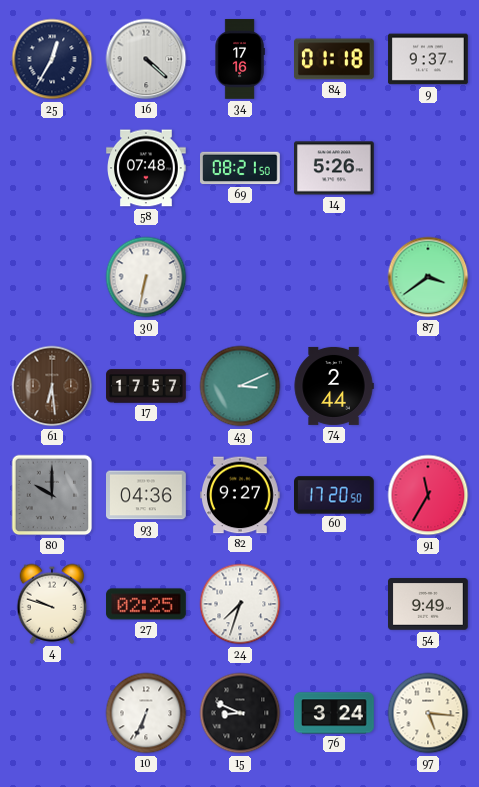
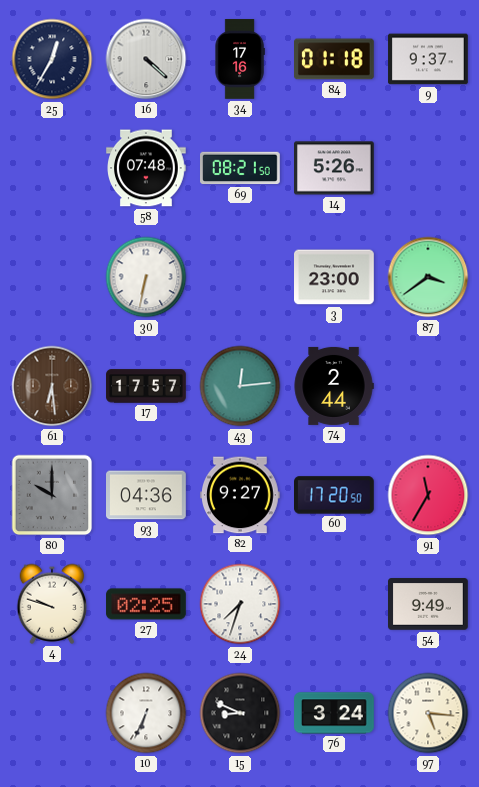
3: none -> 23:00
43: 3:11 -> 12:14
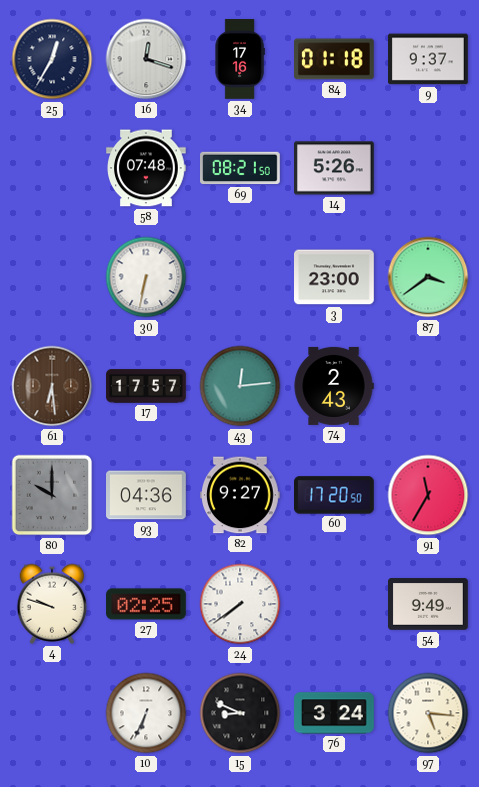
16: 4:22 -> 12:18
74: 2:44 -> 2:43
24: 7:33 -> 7:39
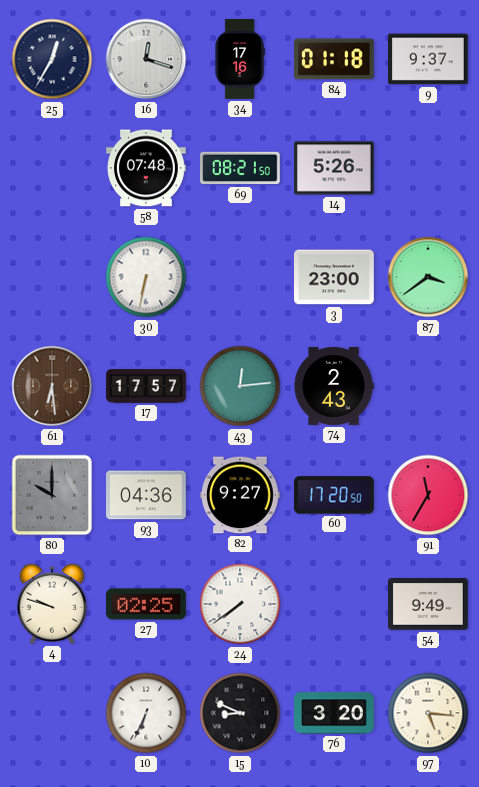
76: 3:24 -> 3:20
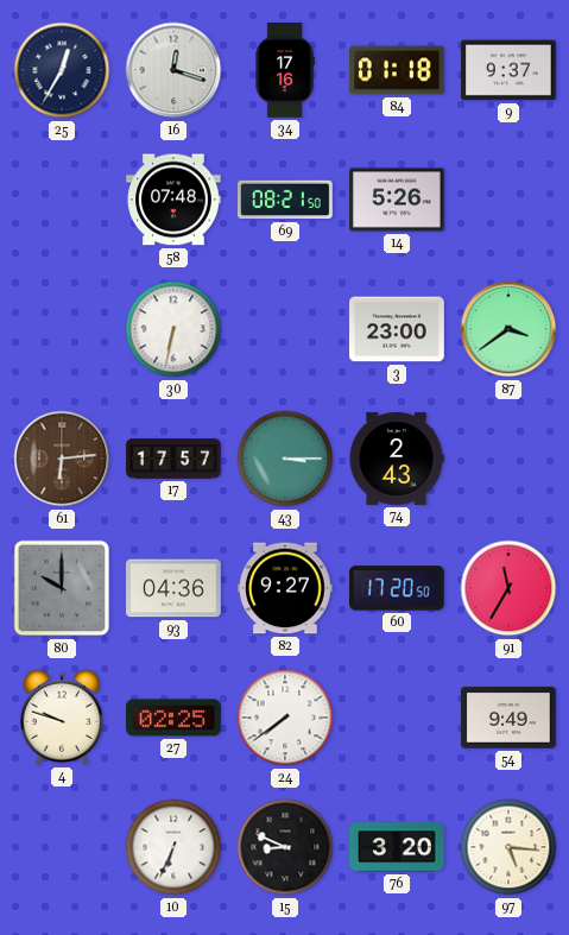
61: 6:29 -> 6:14
43: 12:14 -> 3:15
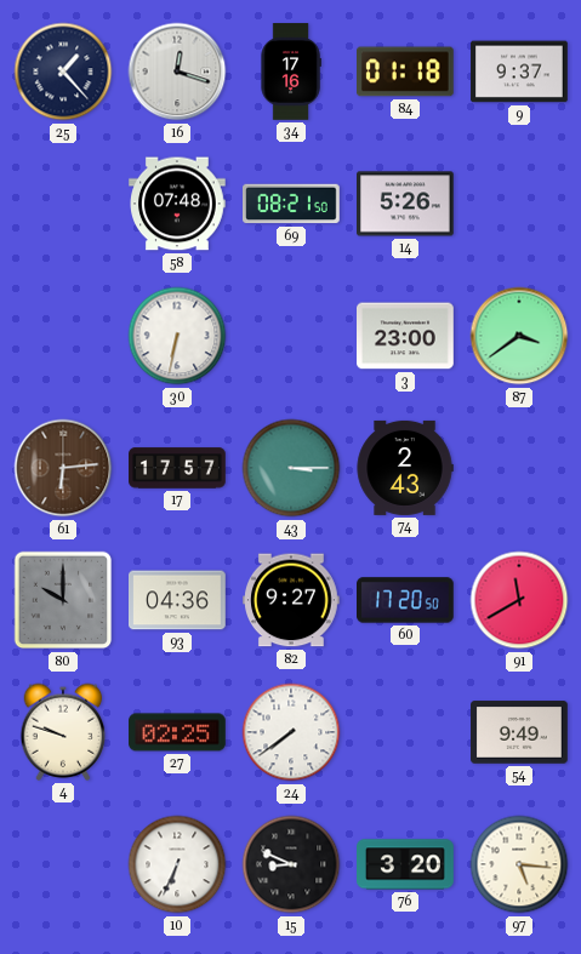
25: 12:35 -> 1:23
91: 11:35 -> 11:40
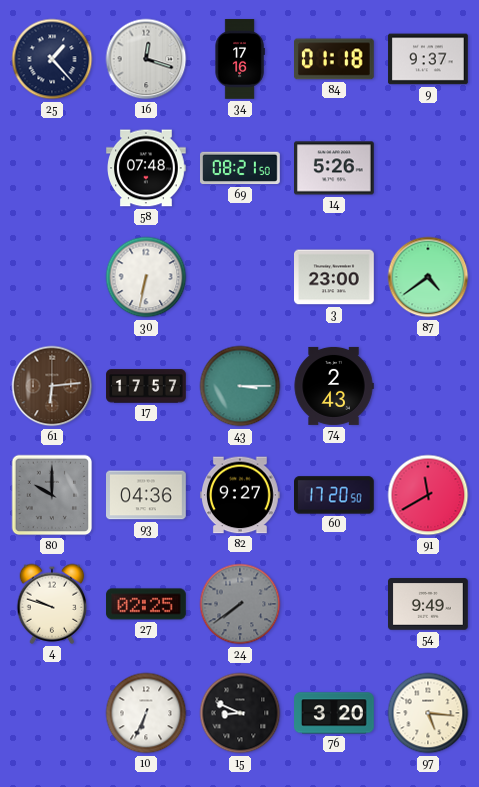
87: 3:39 -> 4:39
24 dial: white -> grey
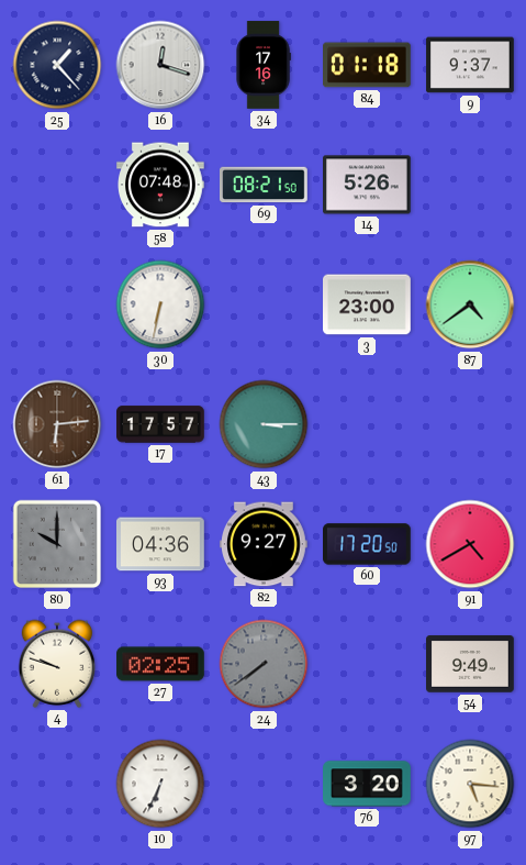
74: 2:43 -> none
91: 11:40 -> 4:40
15: 8:49 -> none
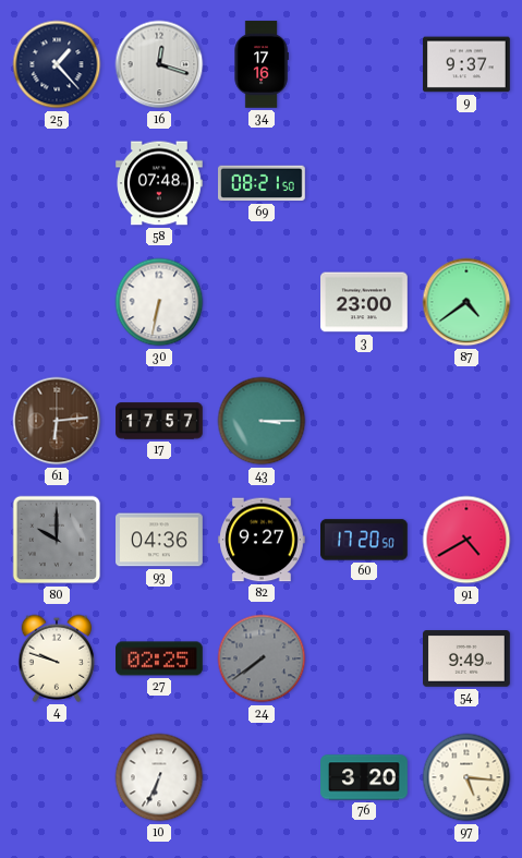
84: 01:18 -> none
14: 5:26 -> none
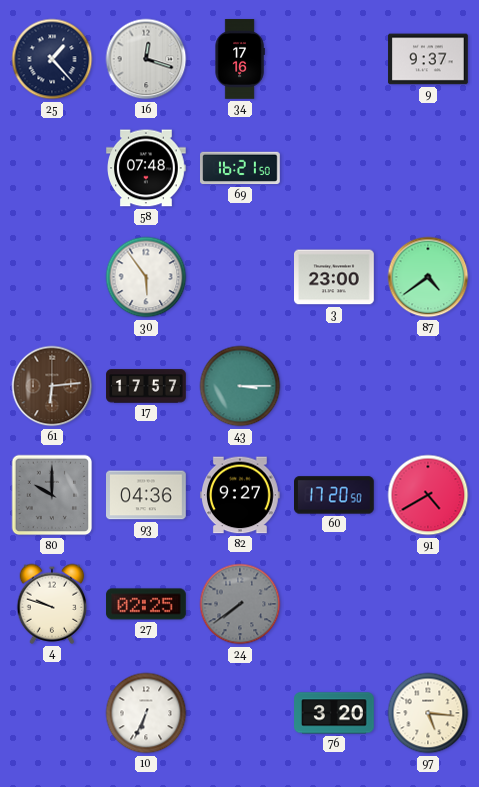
69: 08:21 -> 16:21
30: 6:32 -> 5:54
54: 9:49 -> none
